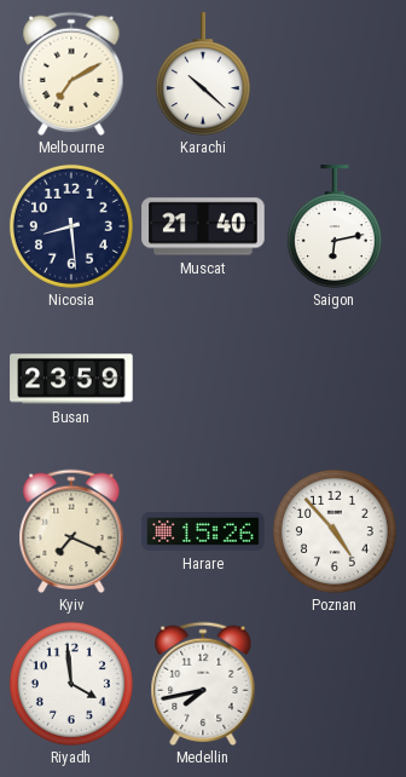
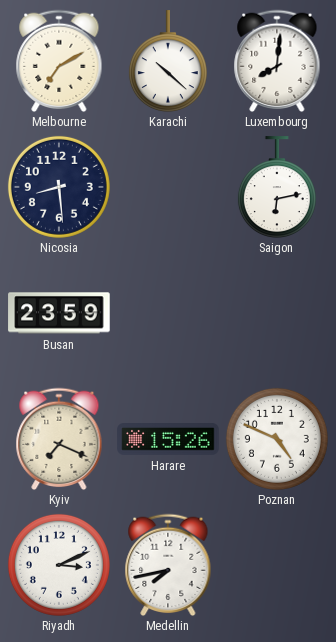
Luxembourg: none -> 8:01
Muscat: 21:40 -> none
Poznan: 4:53 -> 4:49
Riyadh: 3:59 -> 3:11
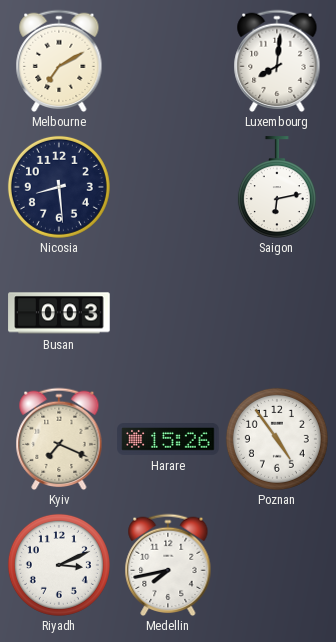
Karachi: 10:22 -> none
Busan: 23:59 -> 0:03
Poznan: 4:49 -> 4:54
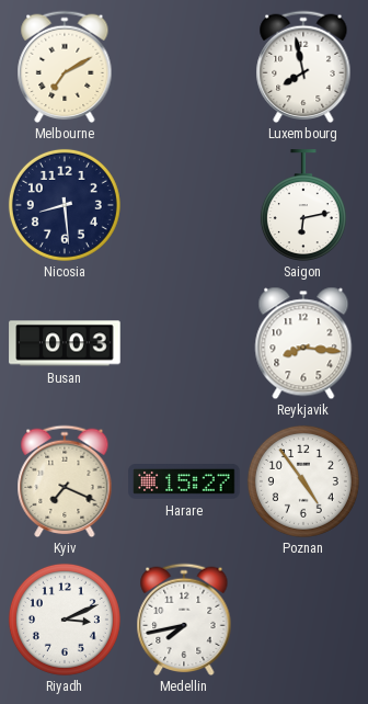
Luxembourg: 8:01 -> 7:58
Reykjavik: none -> 8:16
Harare: 15:26 -> 15:27
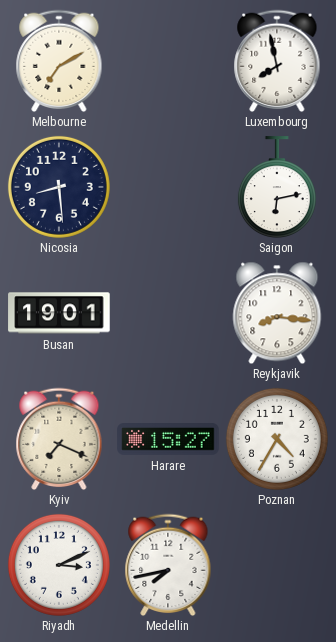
Busan: 0:03 -> 19:01
Poznan: 4:54 -> 4:35
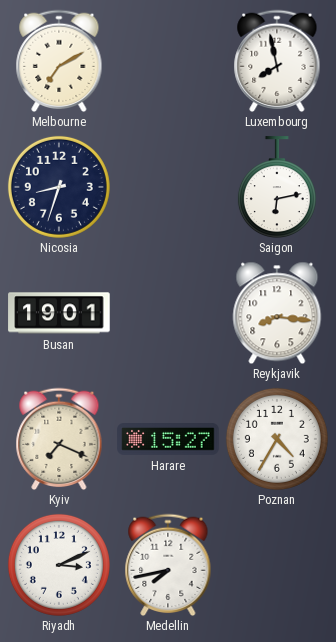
Nicosia: 8:29 -> 8:33
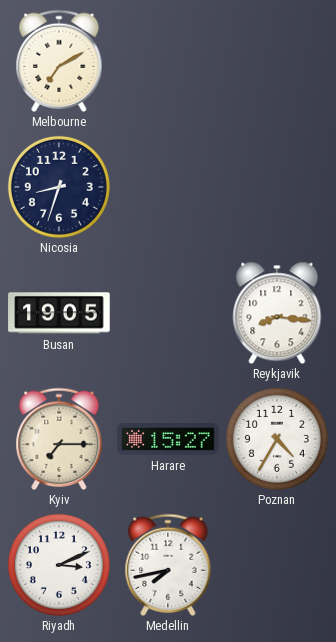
Luxembourg: 7:58 -> none
Saigon: 6:13 -> none
Busan: 19:01 -> 19:05
Kyiv: 7:19 -> 7:15
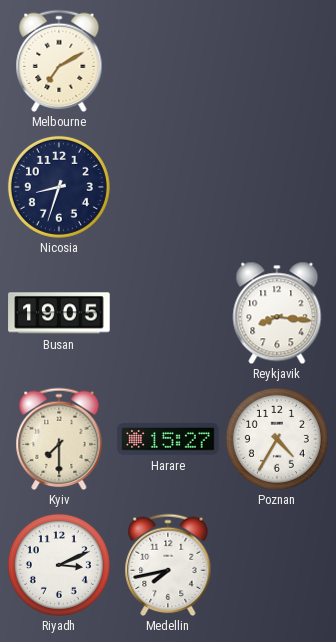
Kyiv: 7:15 -> 7:30
